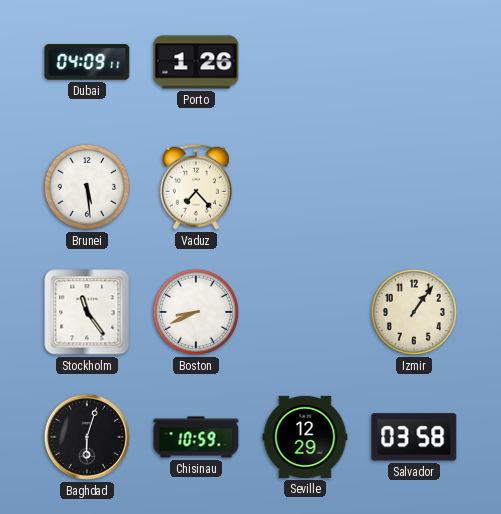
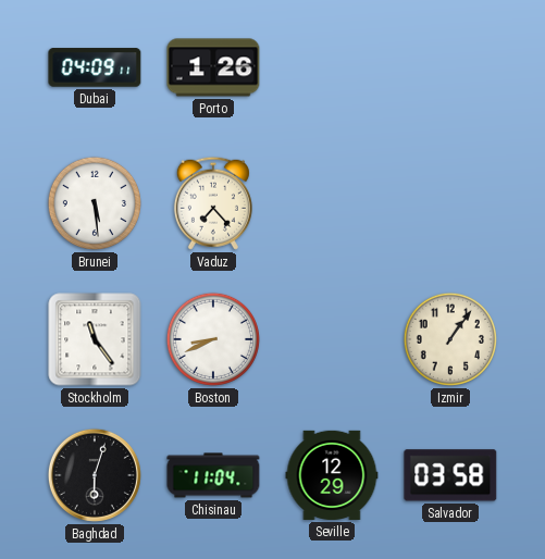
Chisinau: 10:59 -> 11:04
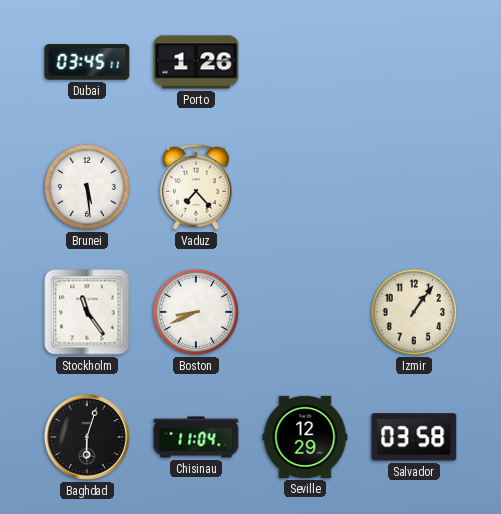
Dubai: 04:09 -> 03:45
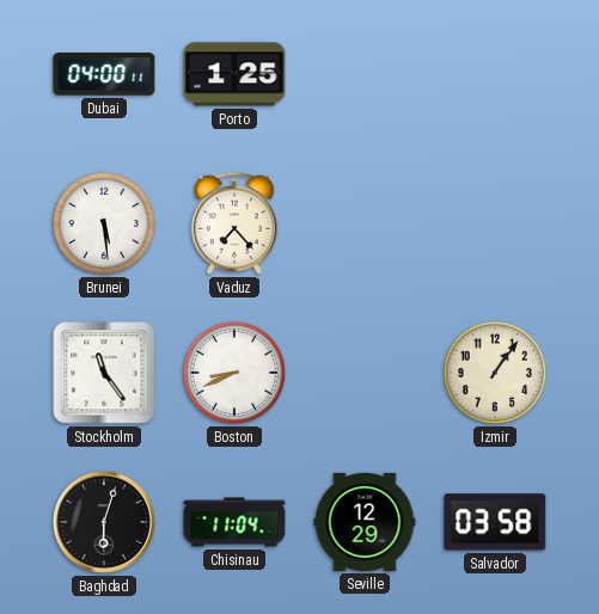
Dubai: 03:45 -> 04:00
Porto: 1:26 -> 1:25
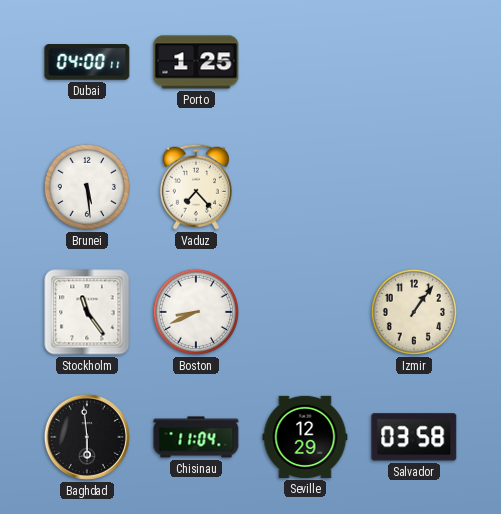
Baghdad: 6:03 -> 5:59
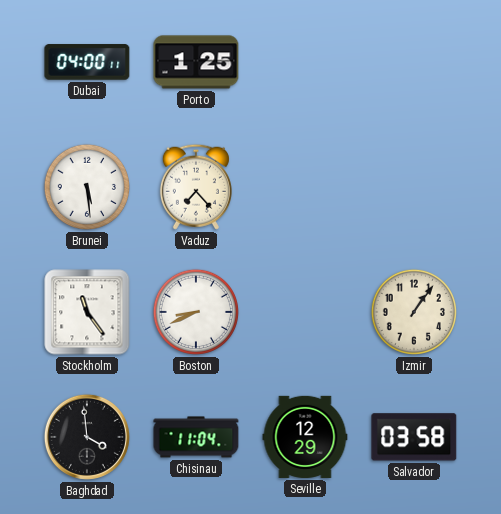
Baghdad: 5:59 -> 3:59
